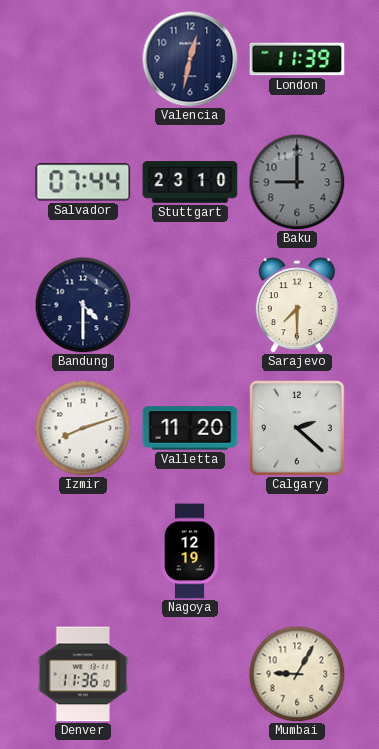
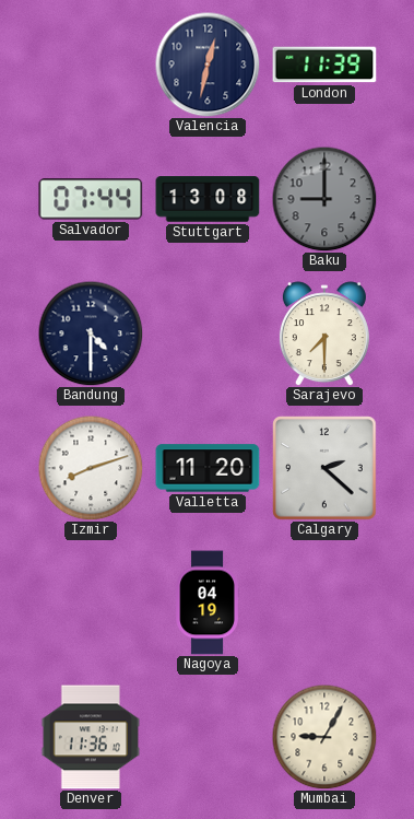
Stuttgart: 23:10 -> 13:08
Nagoya: 12:19 -> 04:19
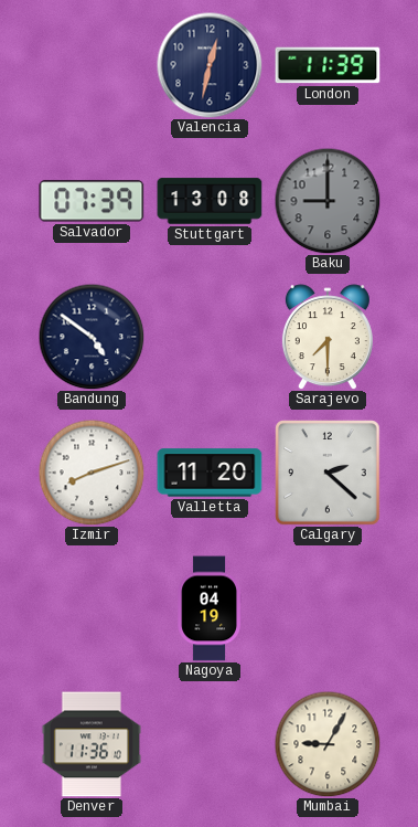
Salvador: 07:44 -> 07:39
Bandung: 4:30 -> 4:51
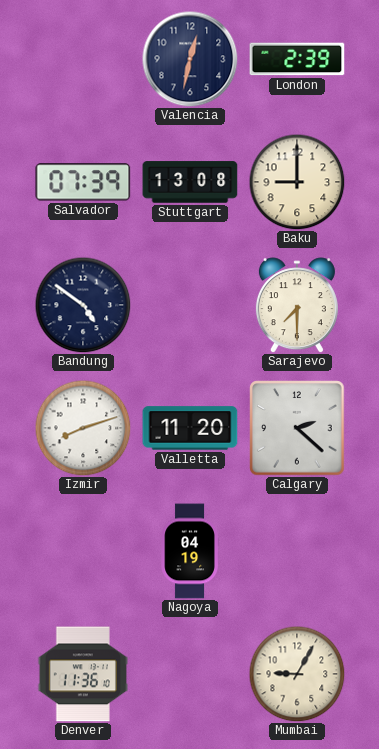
London: 11:39 -> 2:39
Baku dial: grey -> cream
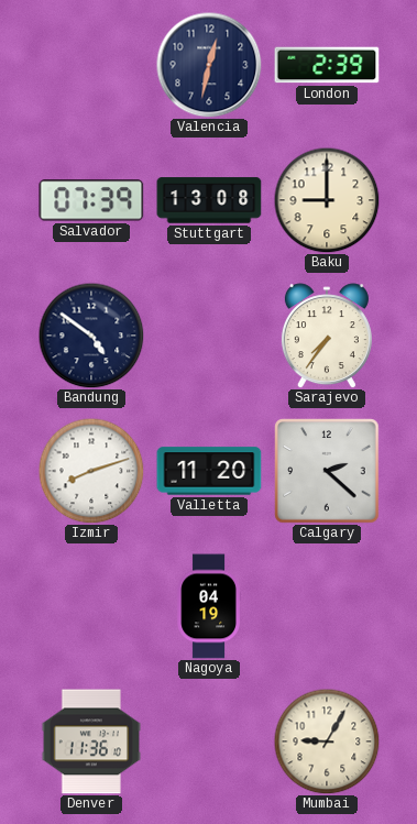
Sarajevo: 7:30 -> 7:36
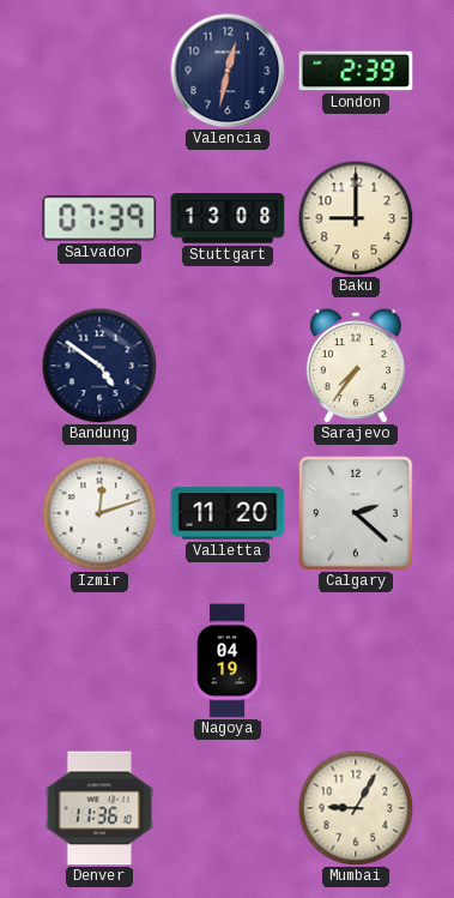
Izmir: 8:12 -> 12:12
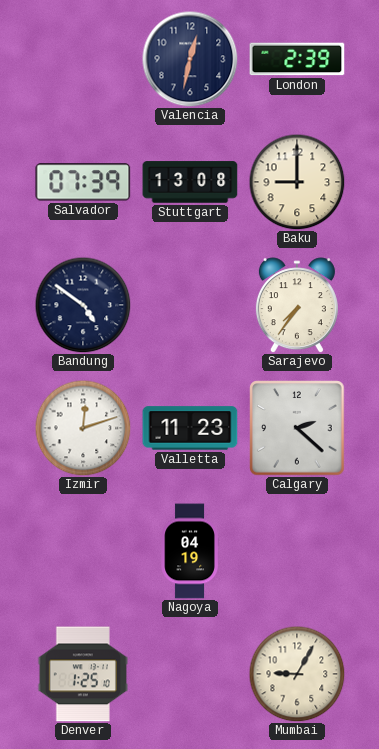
Valletta: 11:20 -> 11:23
Denver: 11:36 -> 1:25
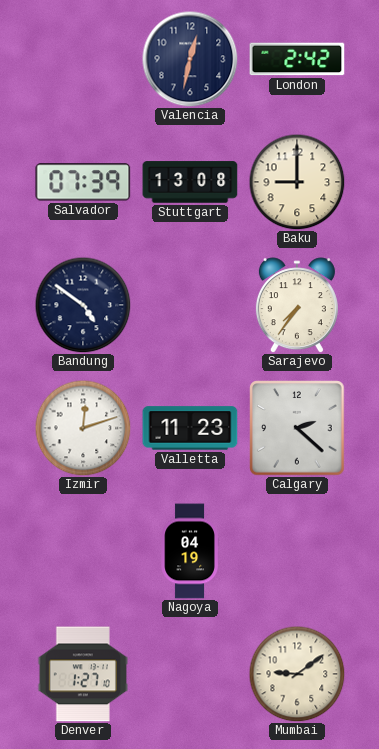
London: 2:39 -> 2:42
Denver: 1:25 -> 1:27
Mumbai: 9:05 -> 9:09
